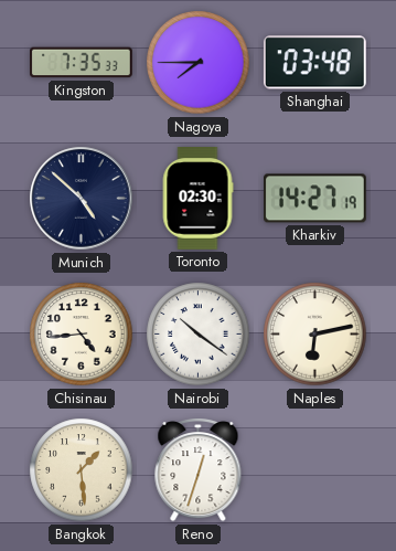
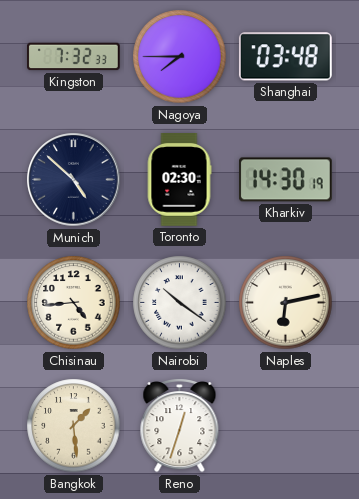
Kingston: 7:35 -> 7:32
Kharkiv: 14:27 -> 14:30
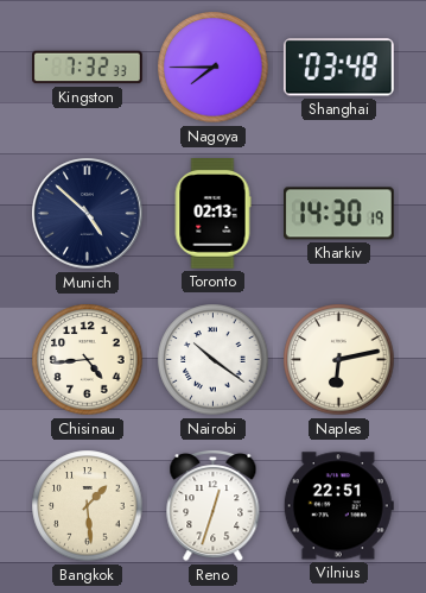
Toronto: 02:30 -> 02:13
Vilnius: none -> 22:51
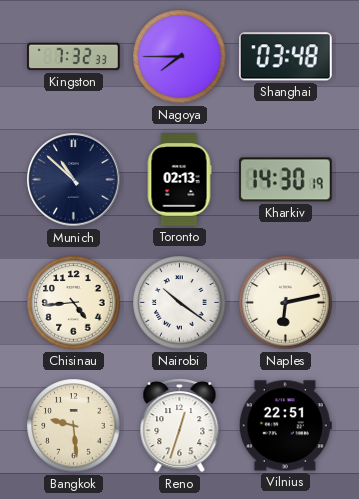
Munich: 4:52 -> 10:52
Bangkok: 1:29 -> 9:29
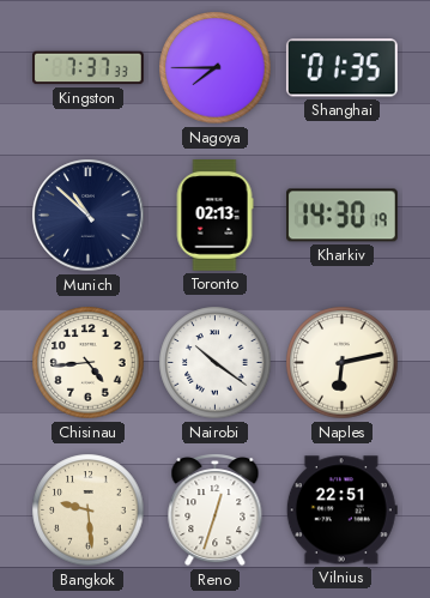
Kingston: 7:32 -> 7:37
Shanghai: 03:48 -> 01:35
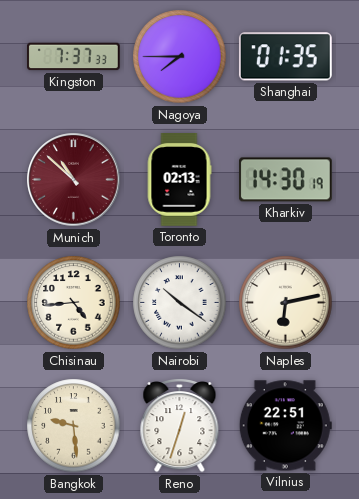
Munich dial: navy -> burgundy
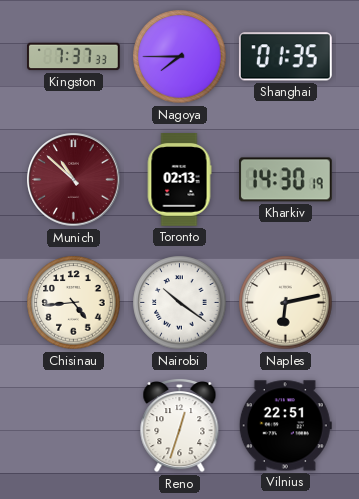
Bangkok: 9:29 -> none
